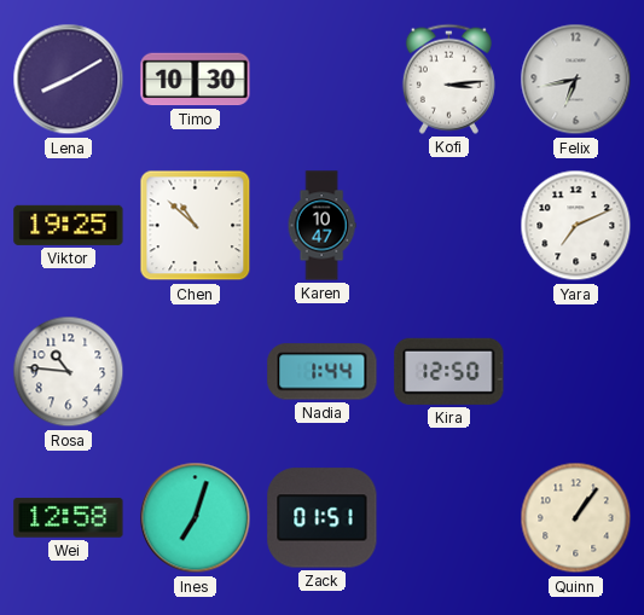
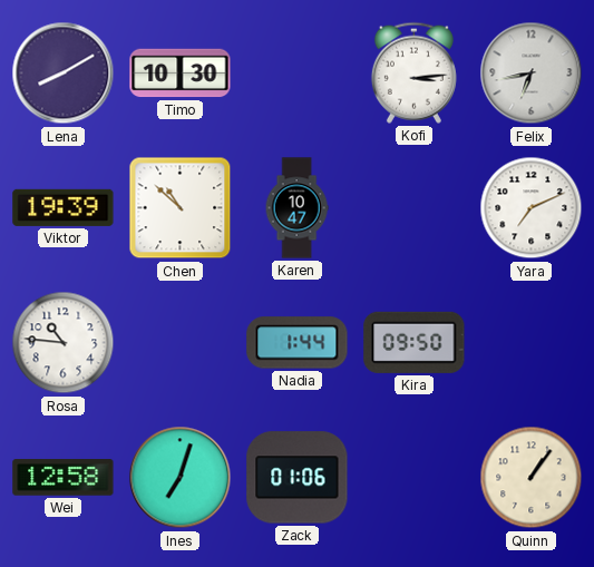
Viktor: 19:25 -> 19:39
Kira: 12:50 -> 09:50
Zack: 01:51 -> 01:06
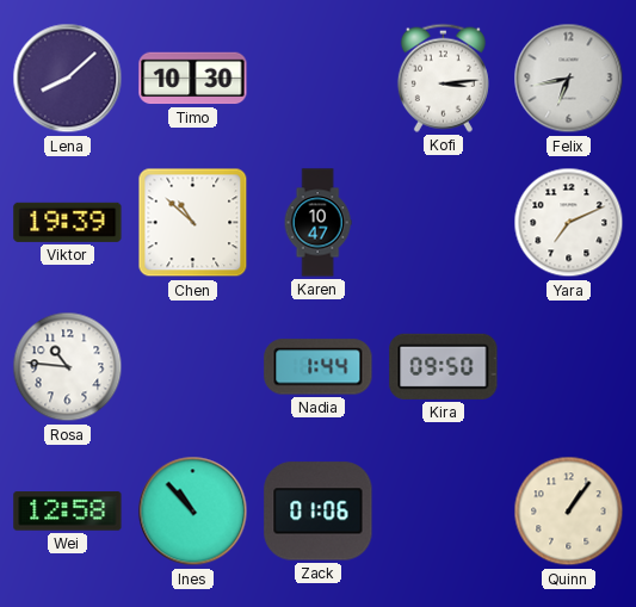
Lena: 8:10 -> 8:08
Ines: 7:03 -> 10:53
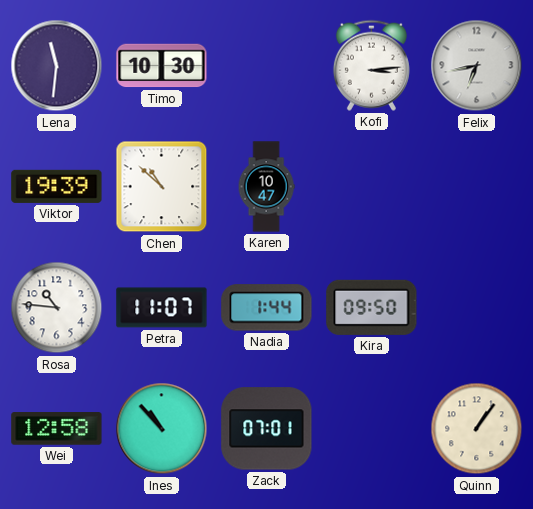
Lena: 8:08 -> 11:31
Yara: 7:11 -> none
Petra: none -> 11:07
Zack: 01:06 -> 07:01
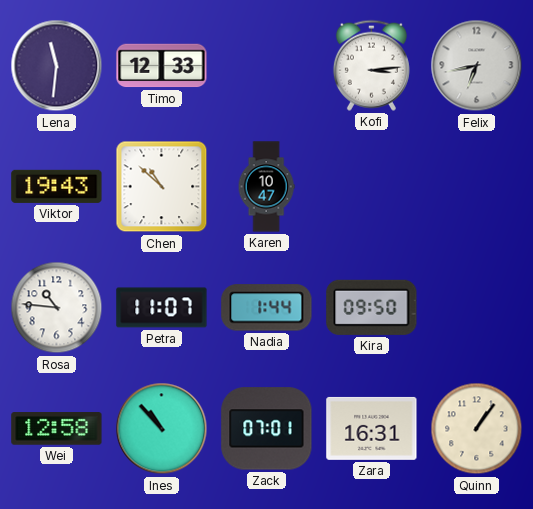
Timo: 10:30 -> 12:33
Viktor: 19:39 -> 19:43
Zara: none -> 16:31
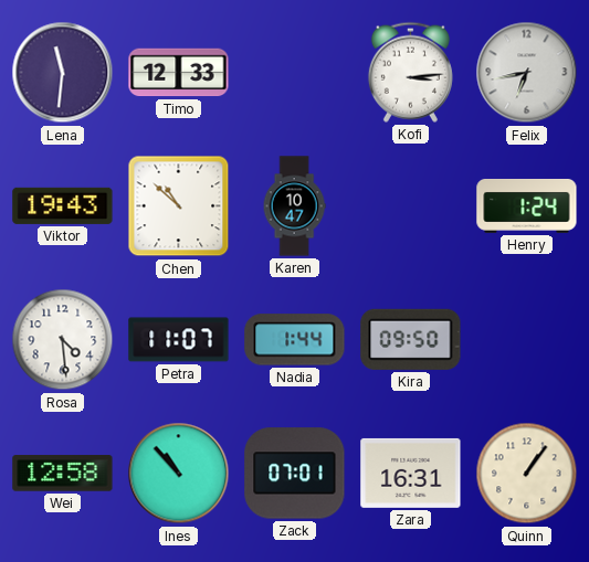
Henry: none -> 1:24
Rosa: 10:46 -> 4:29
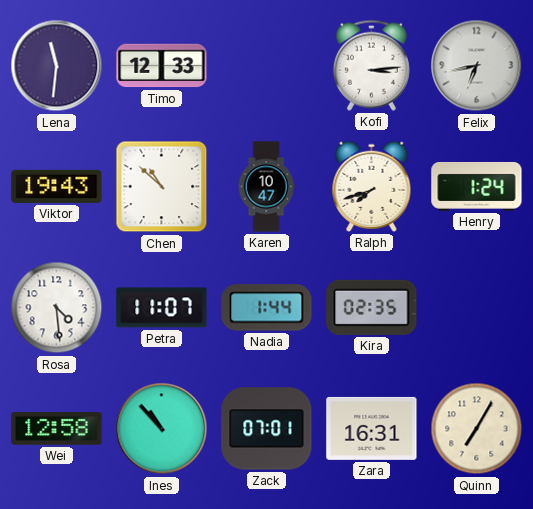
Ralph: none -> 7:42
Kira: 09:50 -> 02:35
Quinn: 1:06 -> 7:05
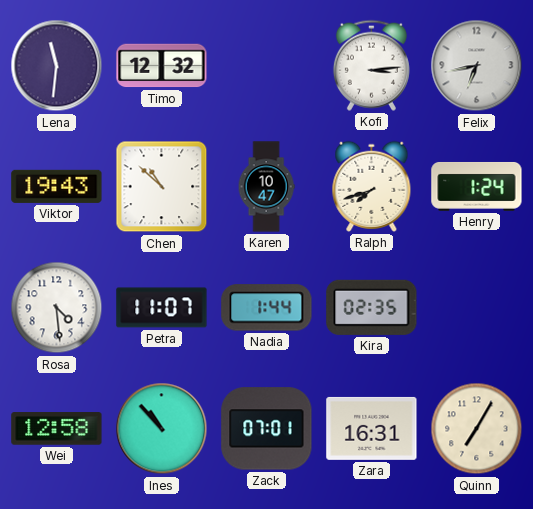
Timo: 12:33 -> 12:32
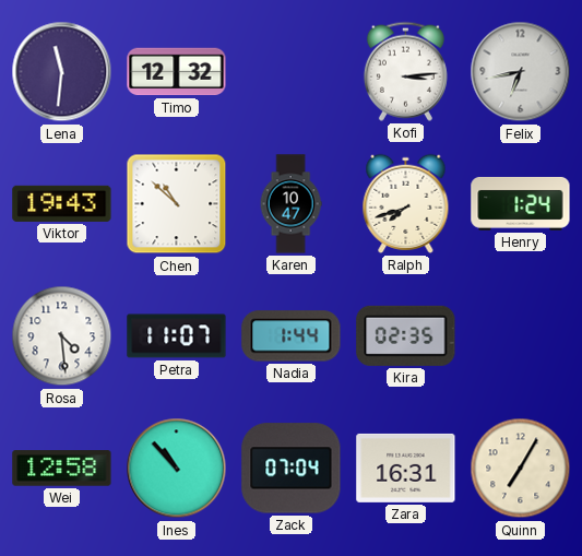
Zack: 07:01 -> 07:04
